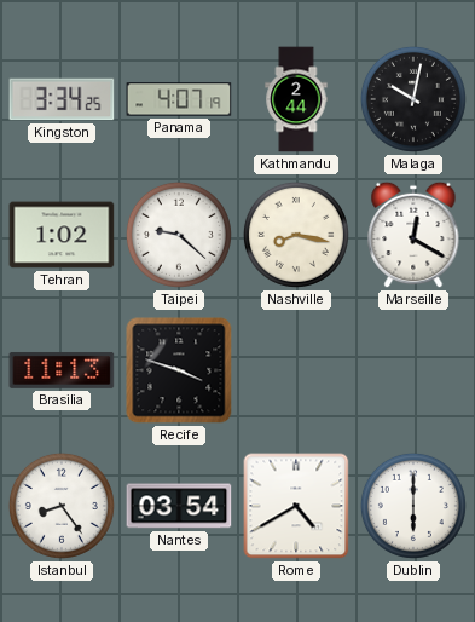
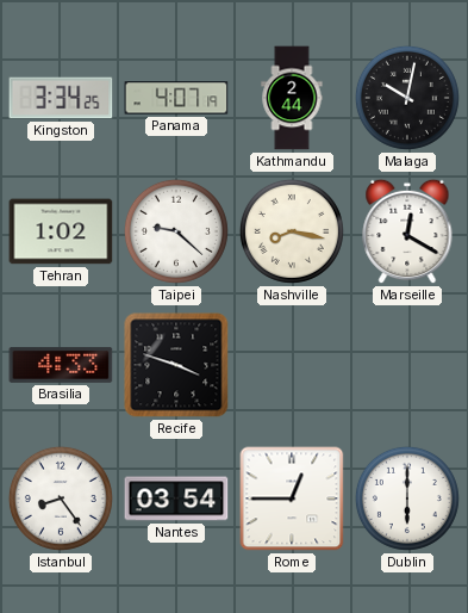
Brasilia: 11:13 -> 4:33
Rome: 4:40 -> 12:45
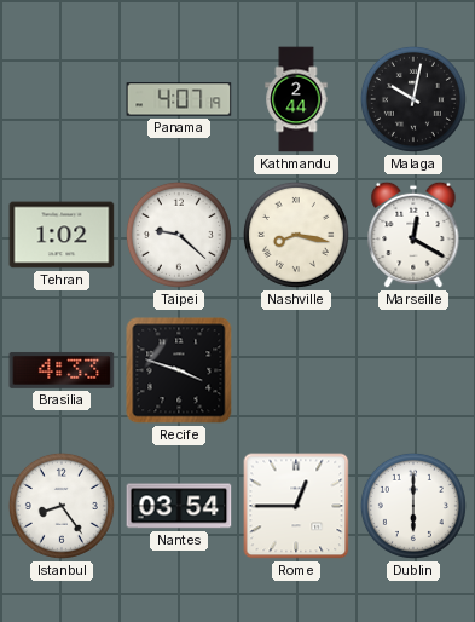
Kingston: 3:34 -> none
